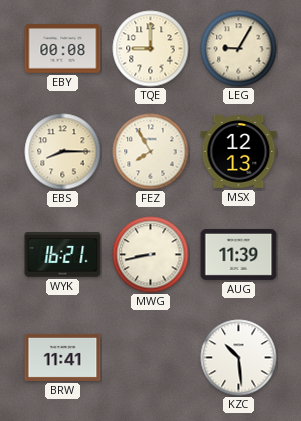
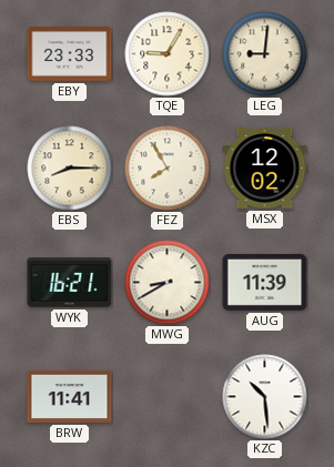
EBY: 00:08 -> 23:33
TQE: 9:00 -> 9:05
LEG: 9:05 -> 9:01
MSX: 12:13 -> 12:02
MWG: 8:43 -> 8:40
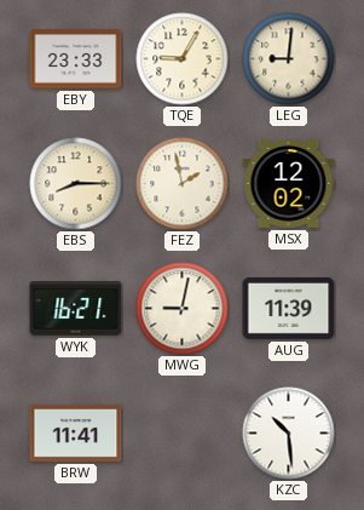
FEZ: 7:55 -> 1:58
MWG: 8:40 -> 9:02
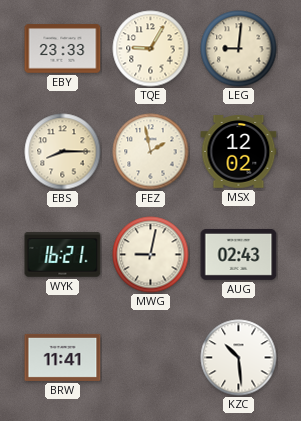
AUG: 11:39 -> 02:43
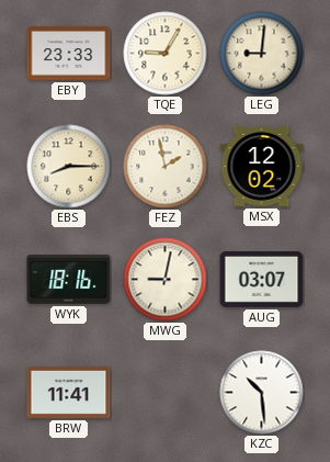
WYK: 16:21 -> 18:16
AUG: 02:43 -> 03:07
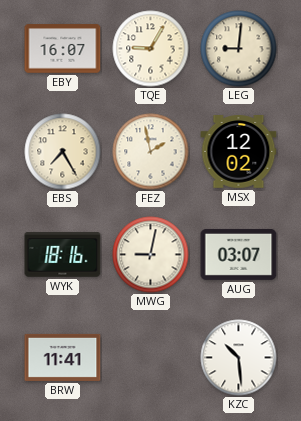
EBY: 23:33 -> 16:07
EBS: 8:15 -> 7:25
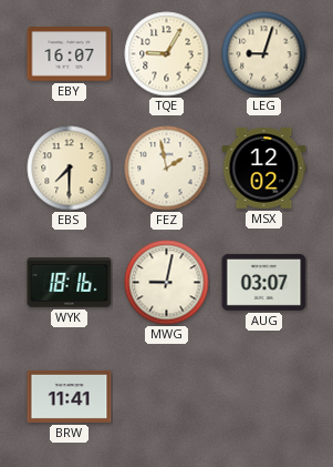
LEG: 9:01 -> 9:03
EBS: 7:25 -> 7:30
KZC: 10:29 -> none
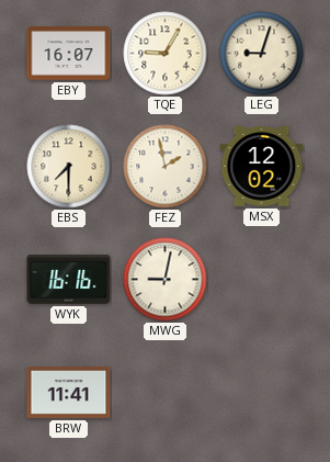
WYK: 18:16 -> 16:16
AUG: 03:07 -> none
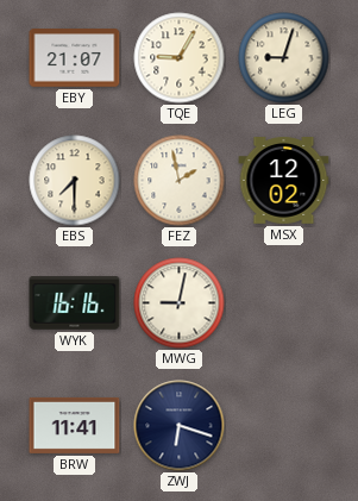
EBY: 16:07 -> 21:07
ZWJ: none -> 6:18
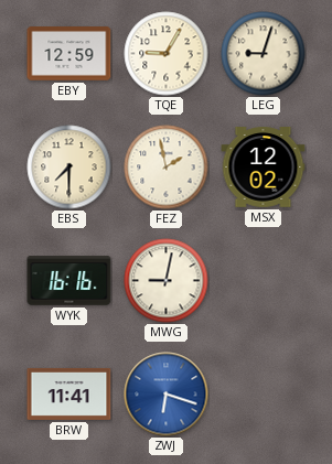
EBY: 21:07 -> 12:59
ZWJ dial: navy -> blue
